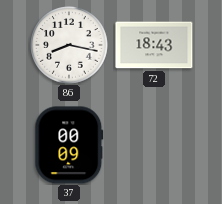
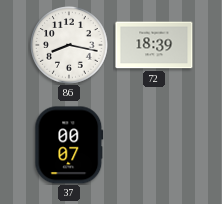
72: 18:43 -> 18:39
37: 00:09 -> 00:07
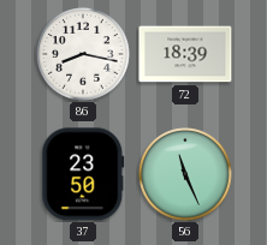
37: 00:07 -> 23:50
56: none -> 11:26
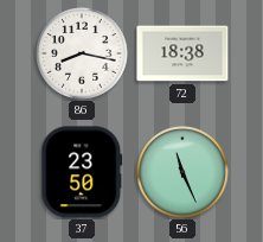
72: 18:39 -> 18:38
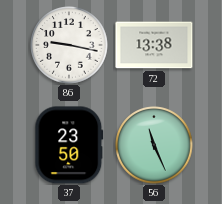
86: 8:17 -> 9:17
72: 18:38 -> 13:38
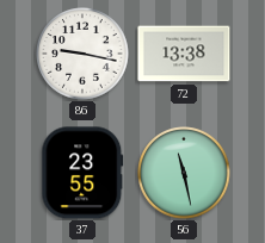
37: 23:50 -> 23:55
56: 11:26 -> 11:28
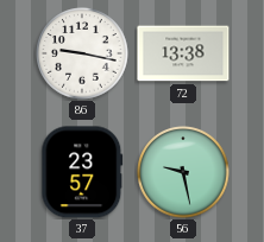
37: 23:55 -> 23:57
56: 11:28 -> 9:28
